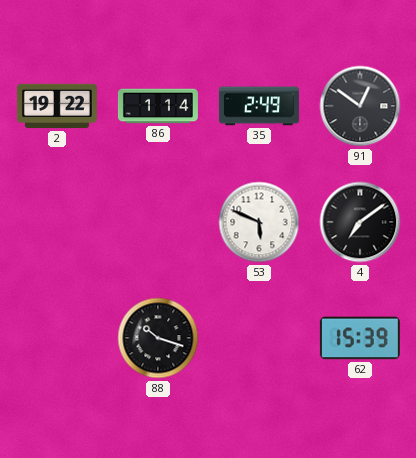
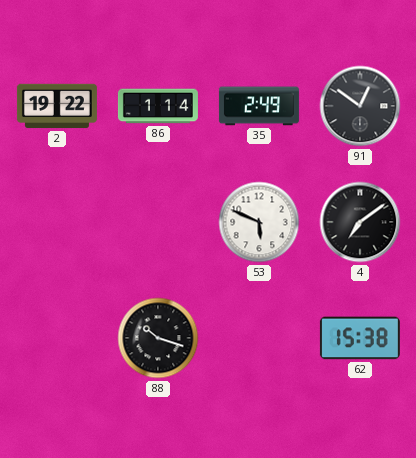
62: 15:39 -> 15:38
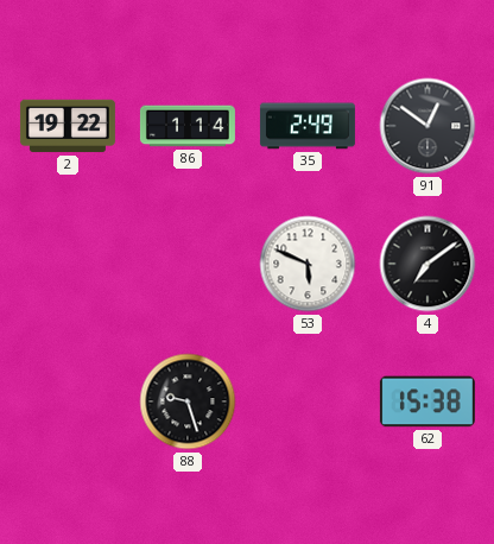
88: 10:18 -> 9:27
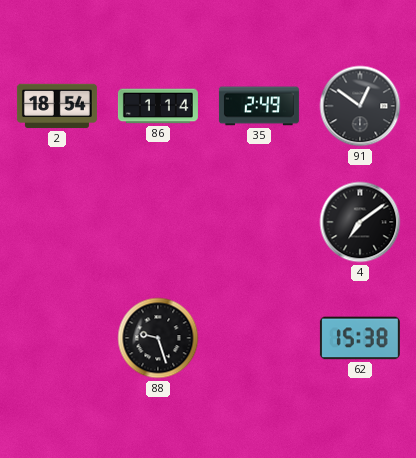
2: 19:22 -> 18:54
53: 5:49 -> none
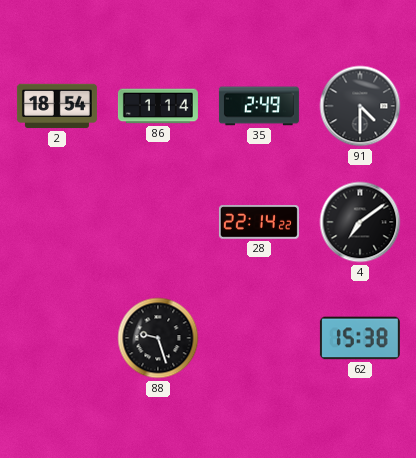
91: 12:51 -> 4:30
28: none -> 22:14
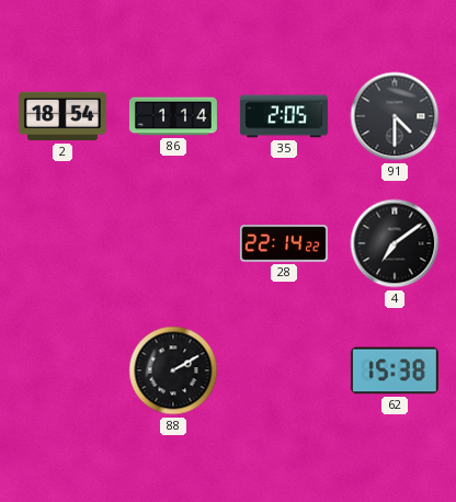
35: 2:49 -> 2:05
88: 9:27 -> 2:10
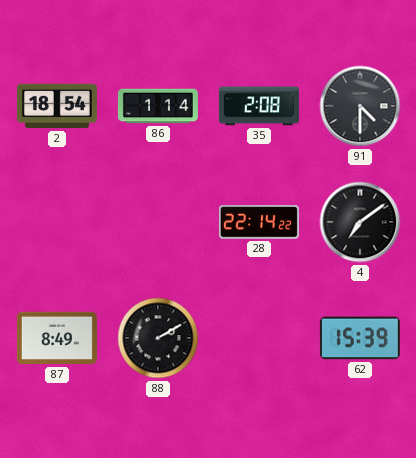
35: 2:05 -> 2:08
87: none -> 8:49
62: 15:38 -> 15:39
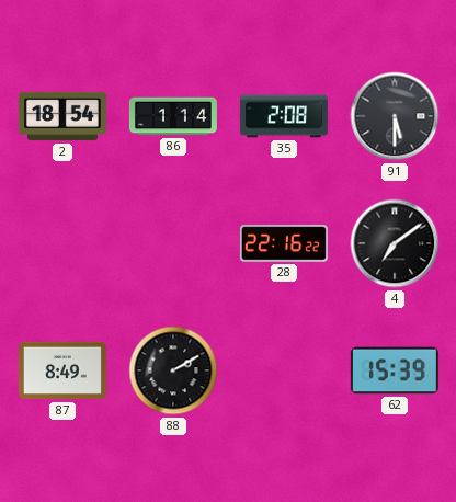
91: 4:30 -> 5:30
28: 22:14 -> 22:16
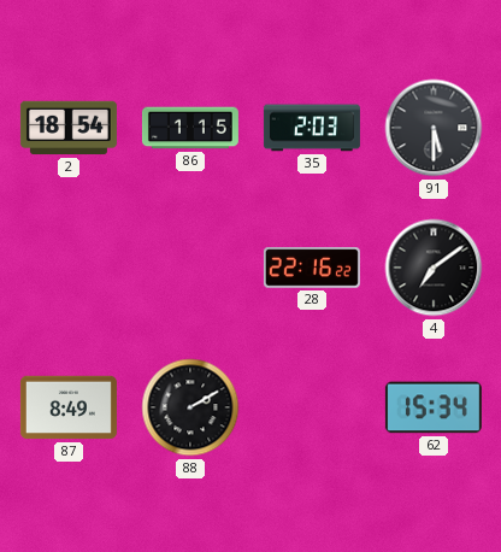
86: 1:14 -> 1:15
35: 2:08 -> 2:03
62: 15:39 -> 15:34
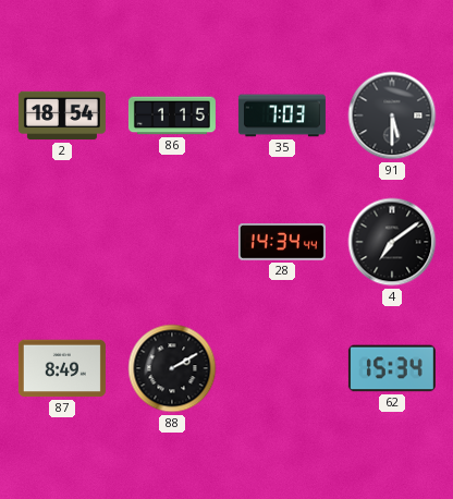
35: 2:03 -> 7:03
28: 22:16 -> 14:34
